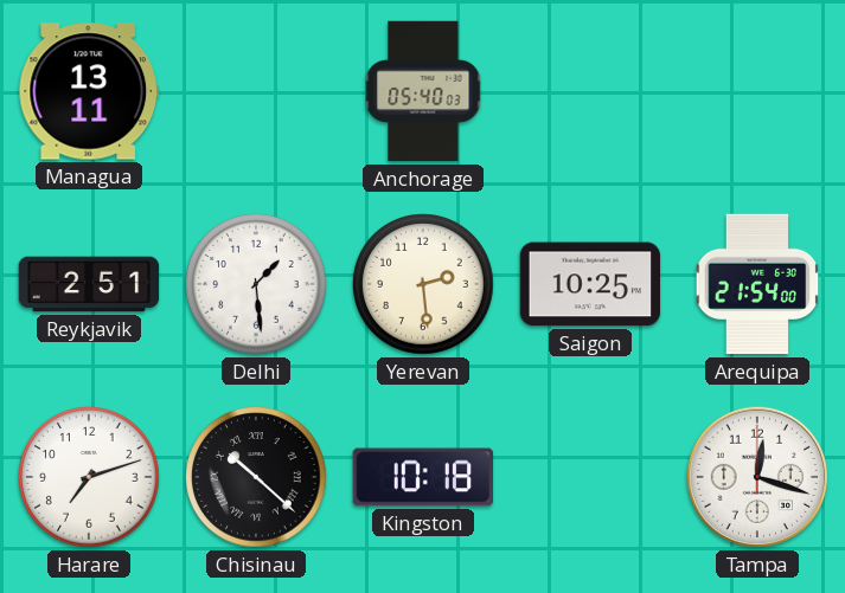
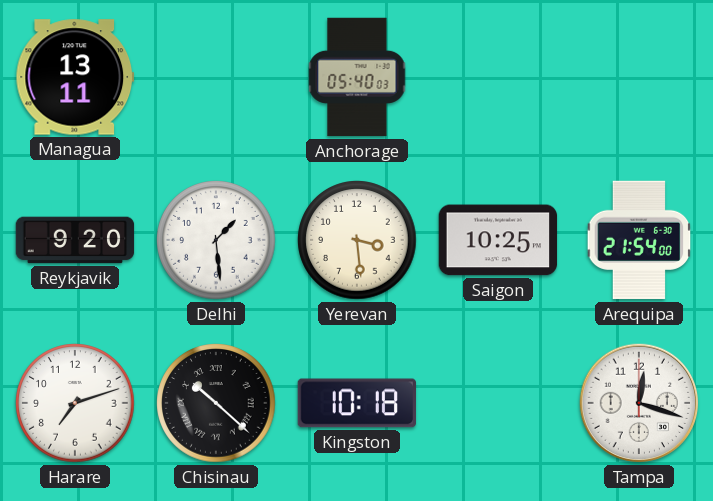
Reykjavik: 2:51 -> 9:20
Yerevan: 2:29 -> 3:29
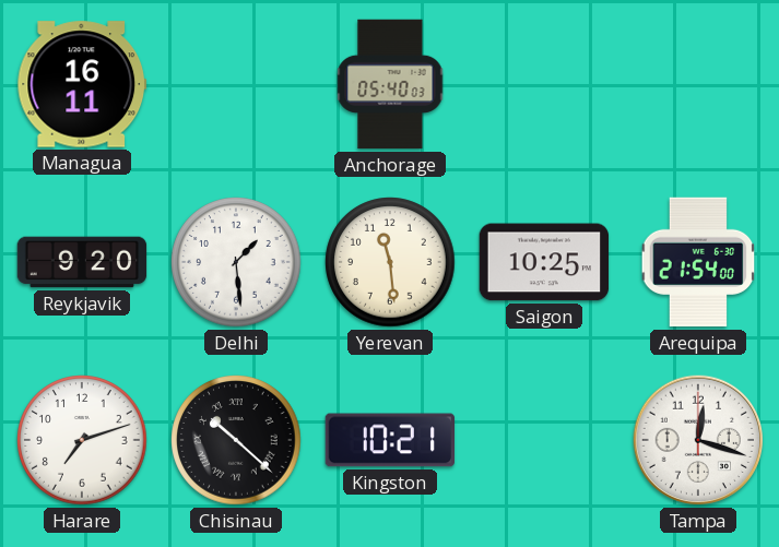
Managua: 13:11 -> 16:11
Yerevan: 3:29 -> 11:29
Kingston: 10:18 -> 10:21
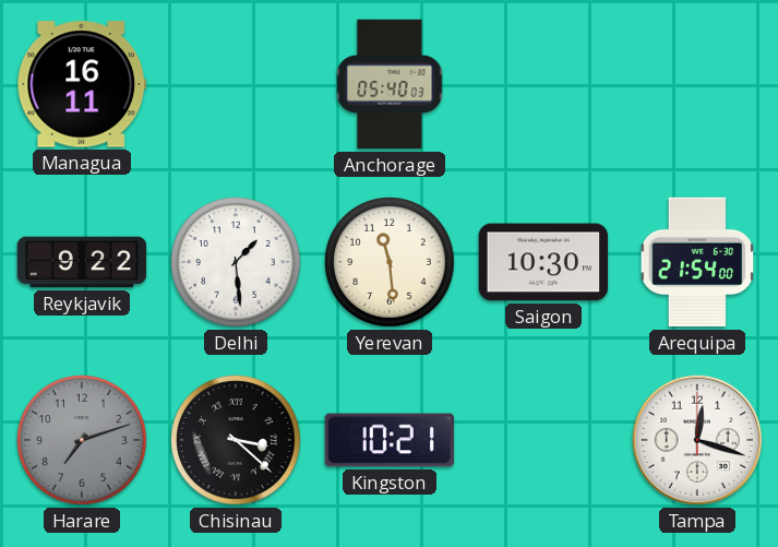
Reykjavik: 9:20 -> 9:22
Saigon: 10:25 -> 10:30
Harare dial: white -> grey
Chisinau: 10:22 -> 3:22
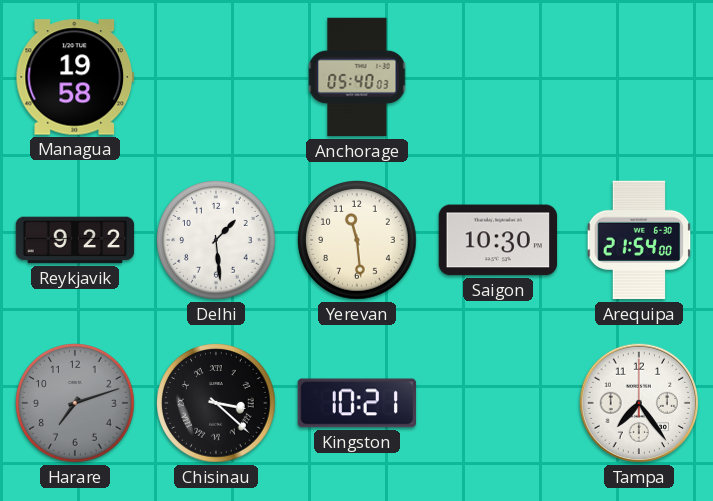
Managua: 16:11 -> 19:58
Tampa: 12:18 -> 7:24
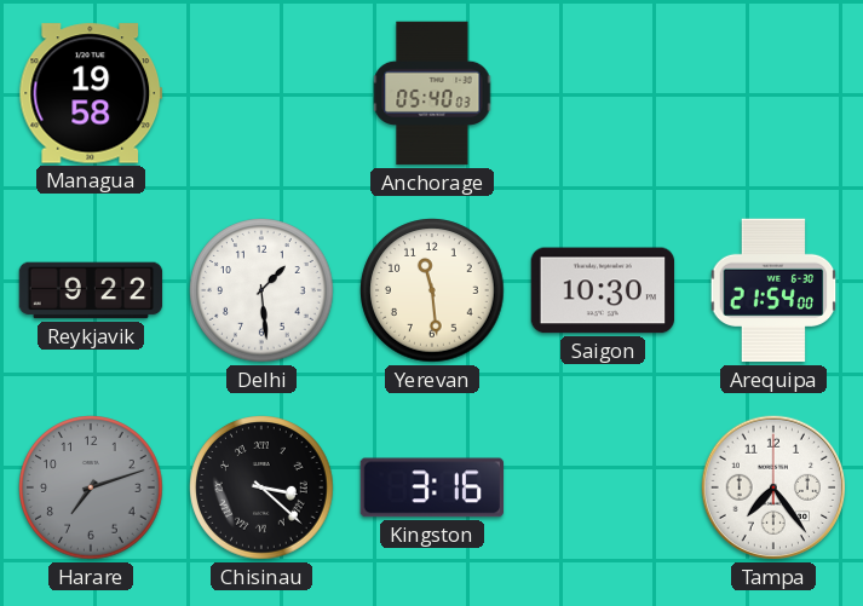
Kingston: 10:21 -> 3:16
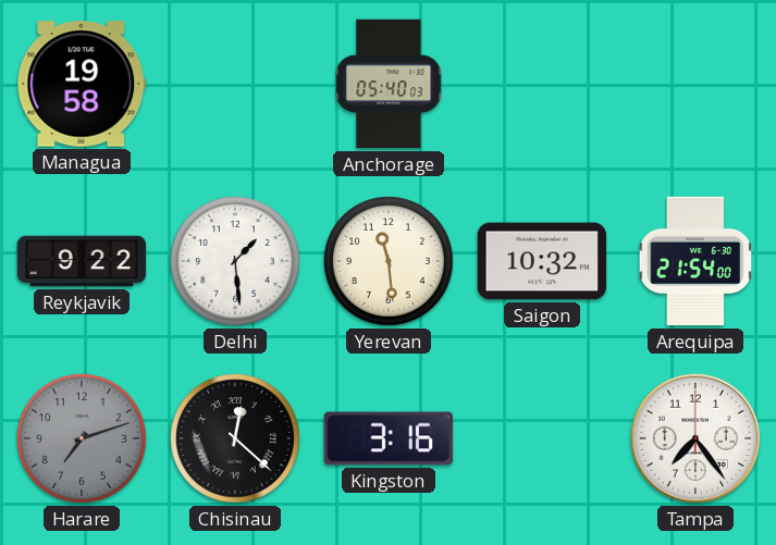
Saigon: 10:30 -> 10:32
Chisinau: 3:22 -> 12:22
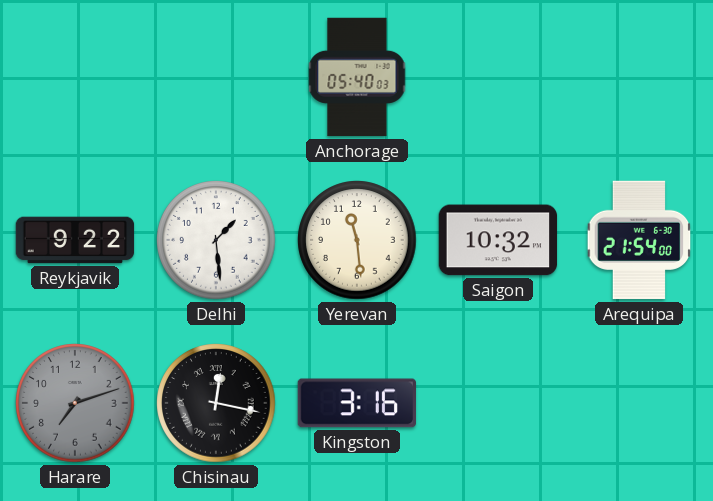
Managua: 19:58 -> none
Chisinau: 12:22 -> 12:17
Tampa: 7:24 -> none
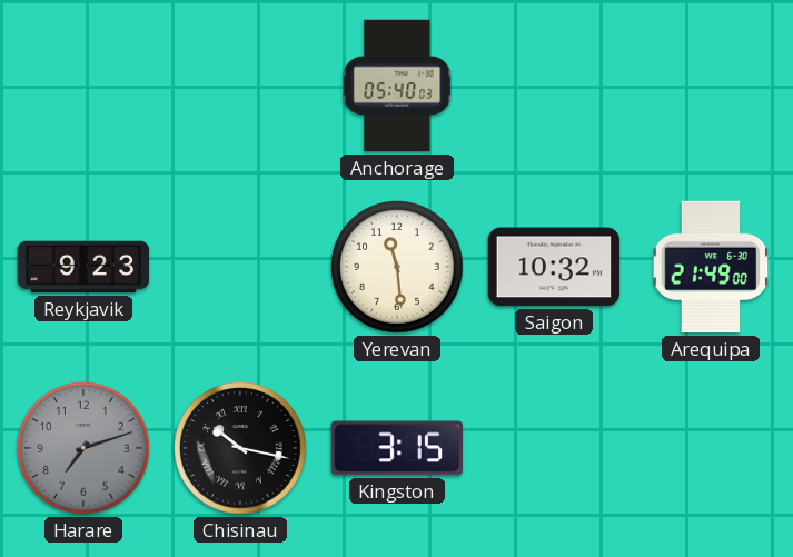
Reykjavik: 9:22 -> 9:23
Delhi: 1:29 -> none
Arequipa: 21:54 -> 21:49
Chisinau: 12:17 -> 10:17
Kingston: 3:16 -> 3:15
